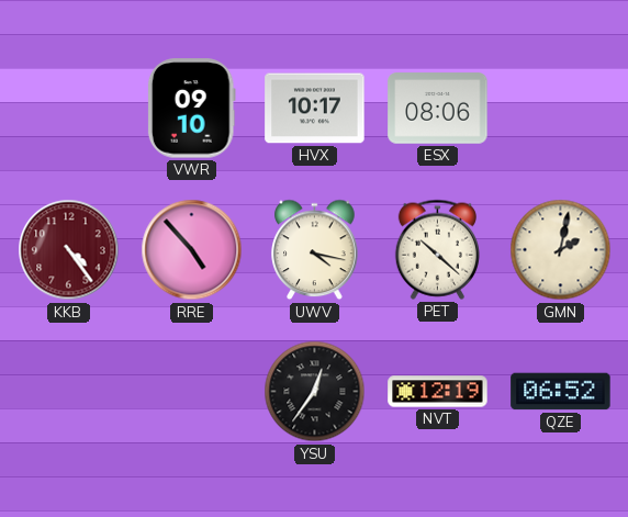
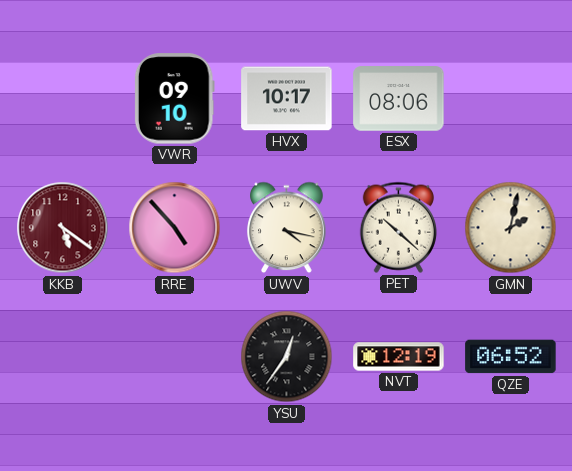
KKB: 4:24 -> 5:21
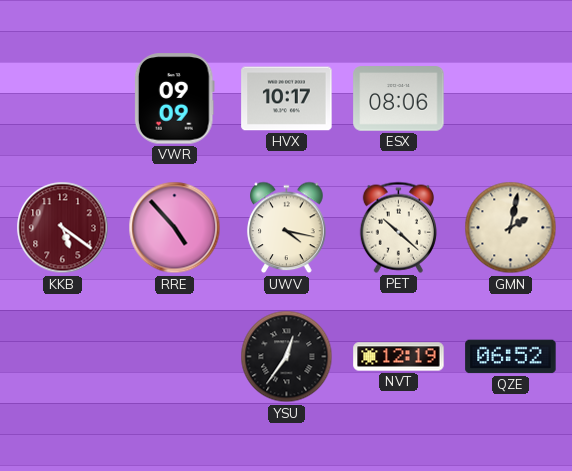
VWR: 09:10 -> 09:09
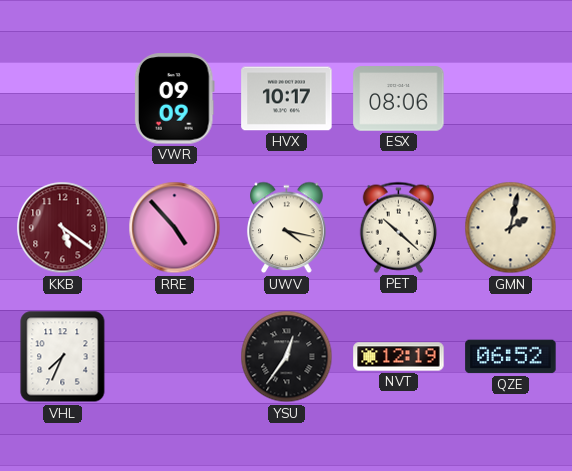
VHL: none -> 7:34
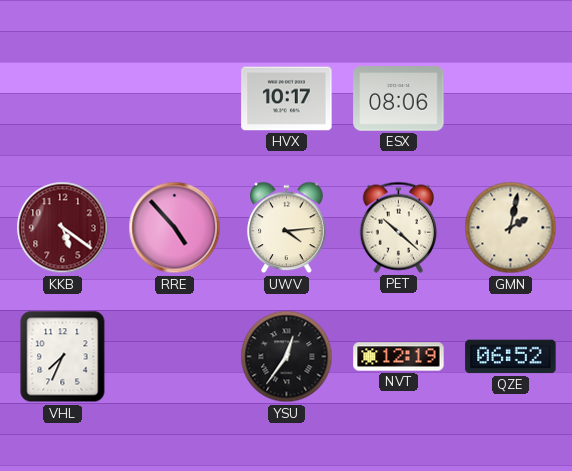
VWR: 09:09 -> none
UWV: 4:17 -> 4:14
